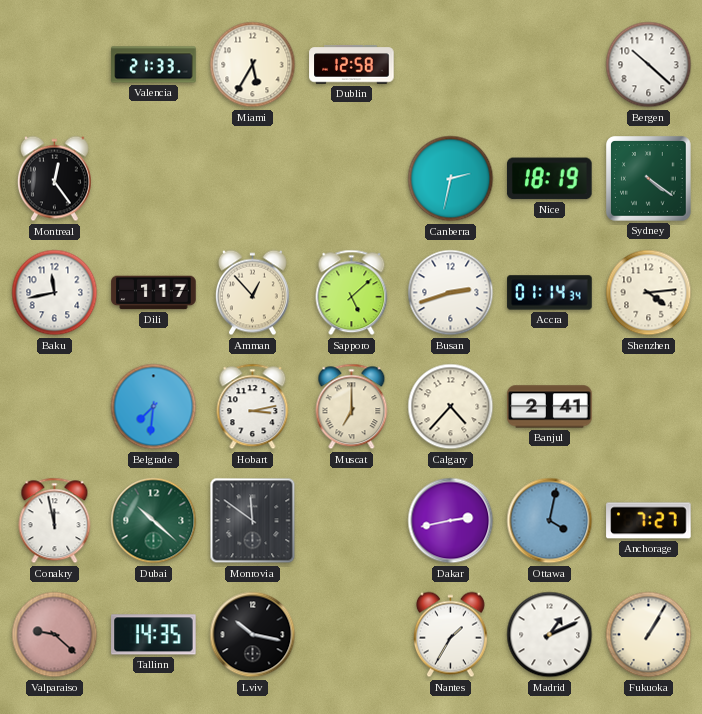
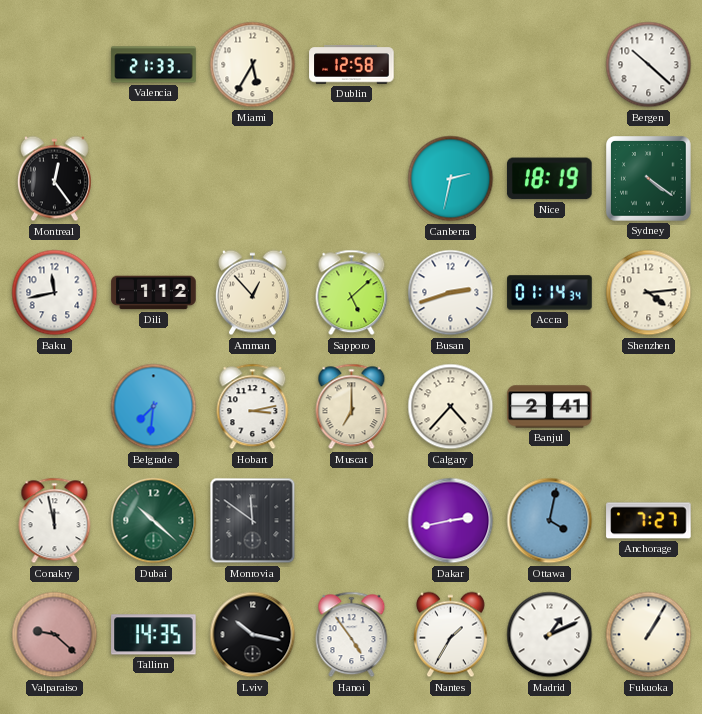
Dili: 1:17 -> 1:12
Hanoi: none -> 4:54
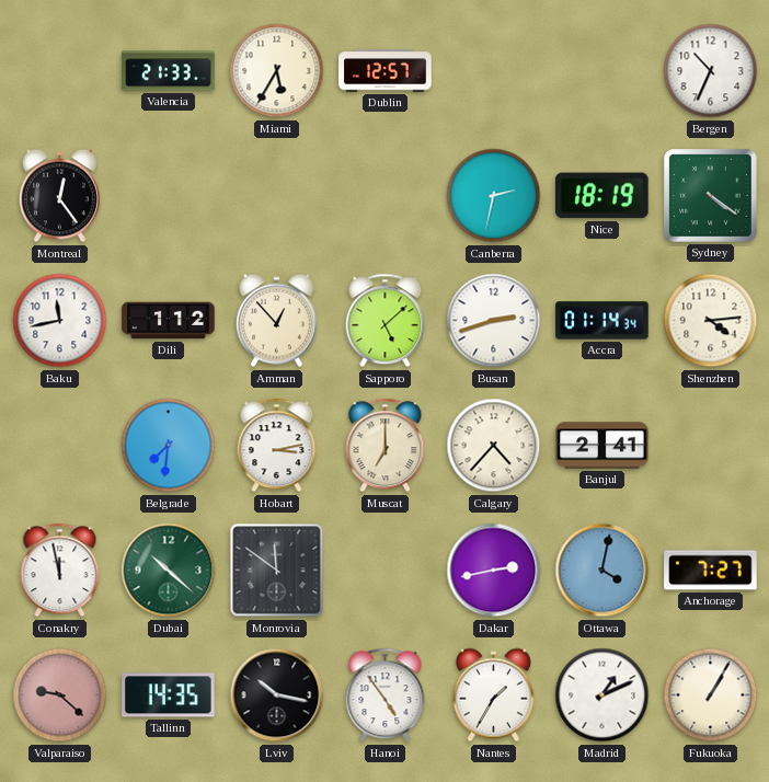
Dublin: 12:58 -> 12:57
Bergen: 10:22 -> 10:34
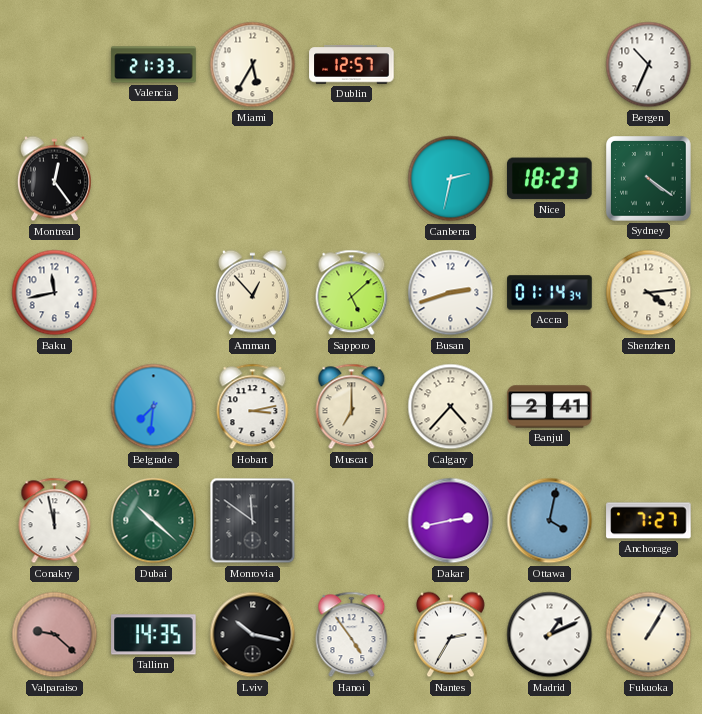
Nice: 18:19 -> 18:23
Dili: 1:12 -> none
Nantes: 1:35 -> 2:35
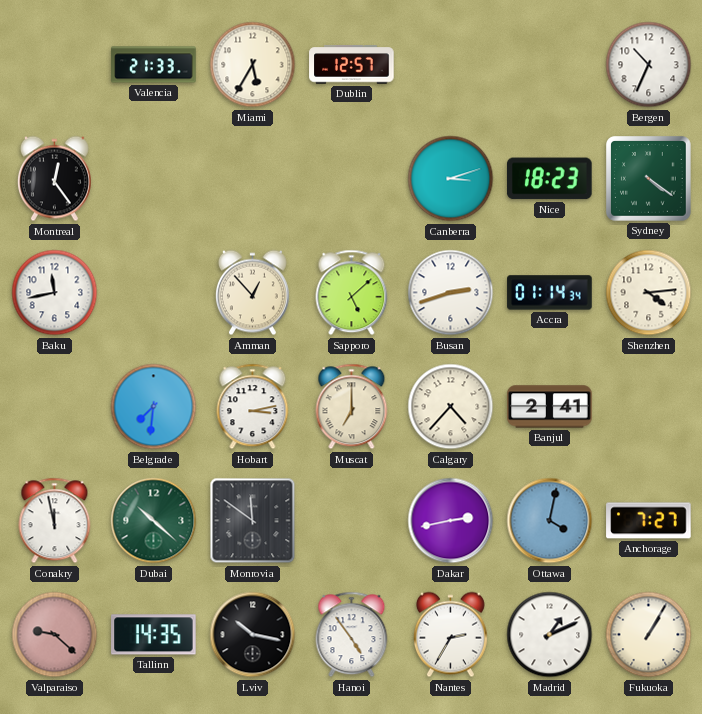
Canberra: 2:32 -> 3:12
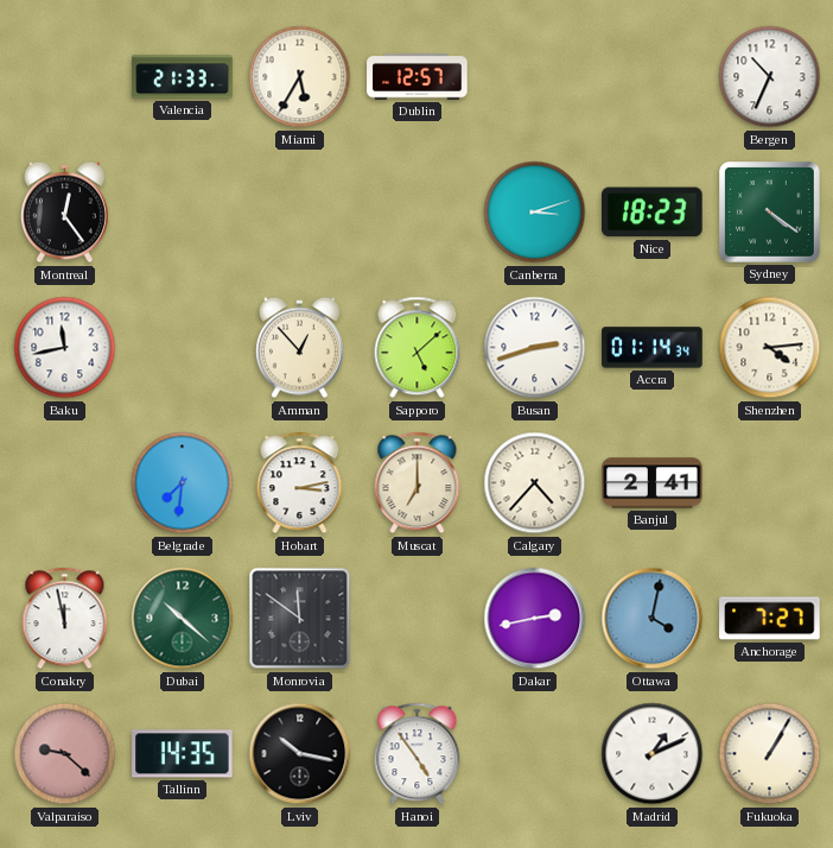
Nantes: 2:35 -> none
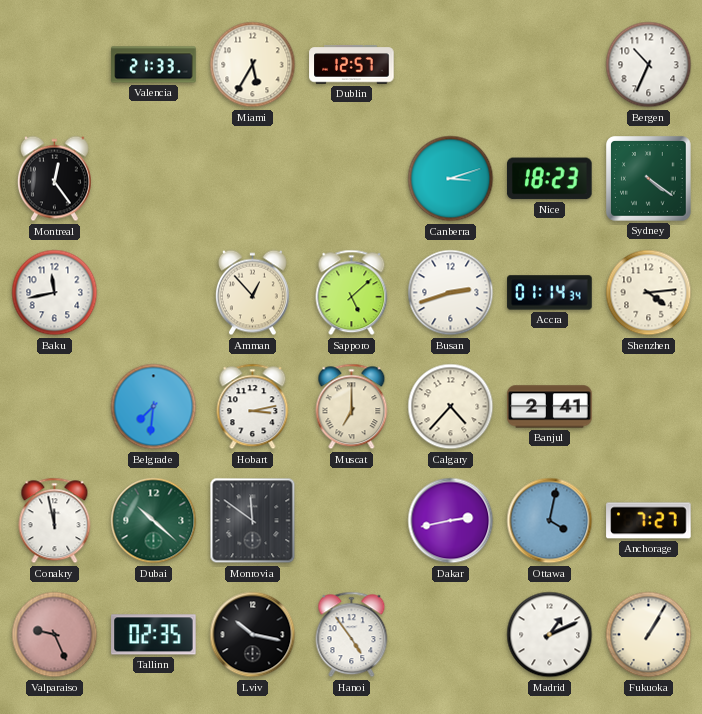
Valparaiso: 9:22 -> 9:26
Tallinn: 14:35 -> 02:35
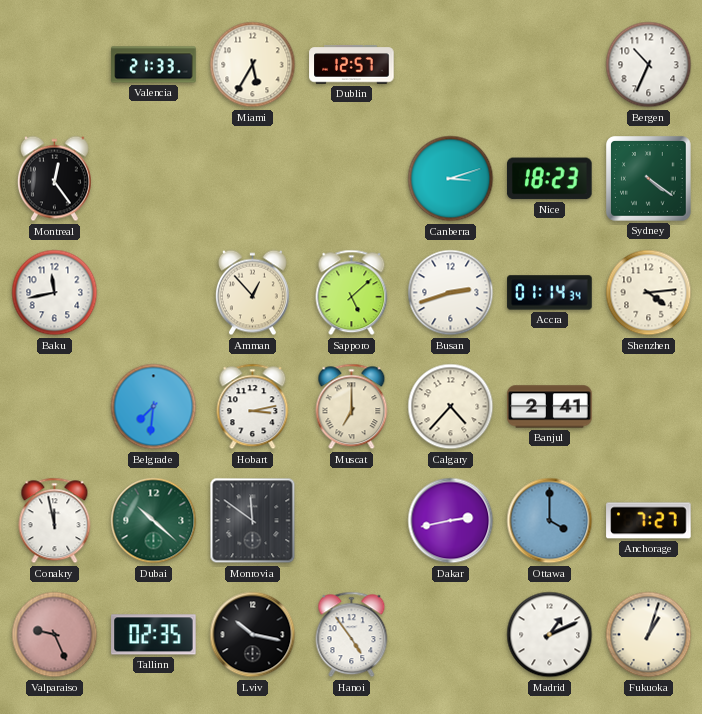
Ottawa: 4:02 -> 4:00
Fukuoka: 1:05 -> 1:03
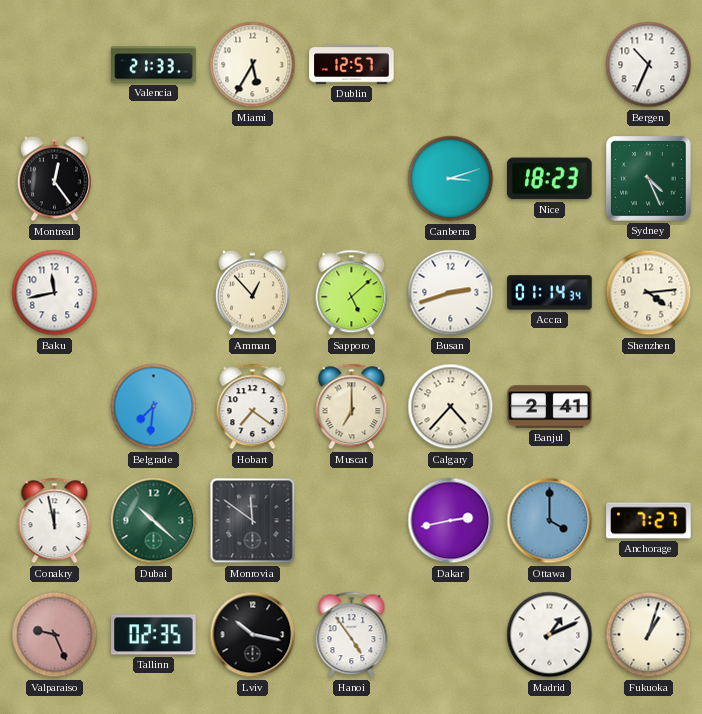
Sydney: 4:21 -> 4:26
Hobart: 3:13 -> 7:21
